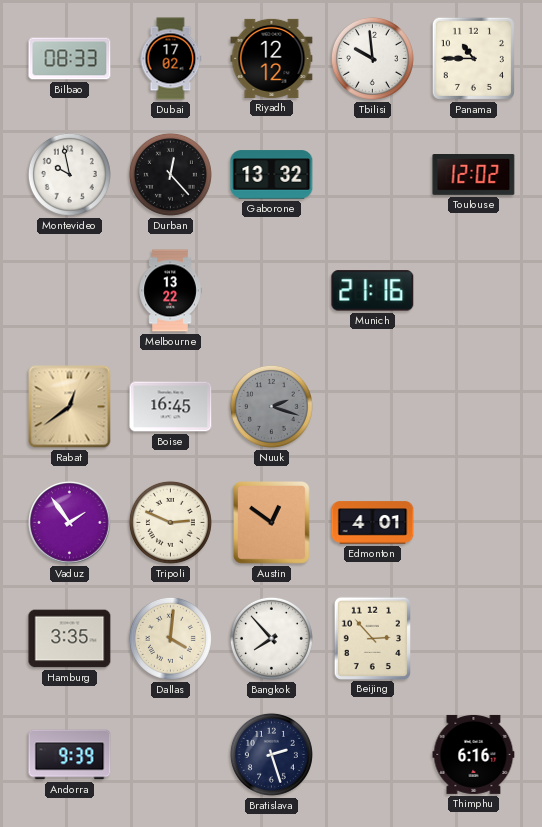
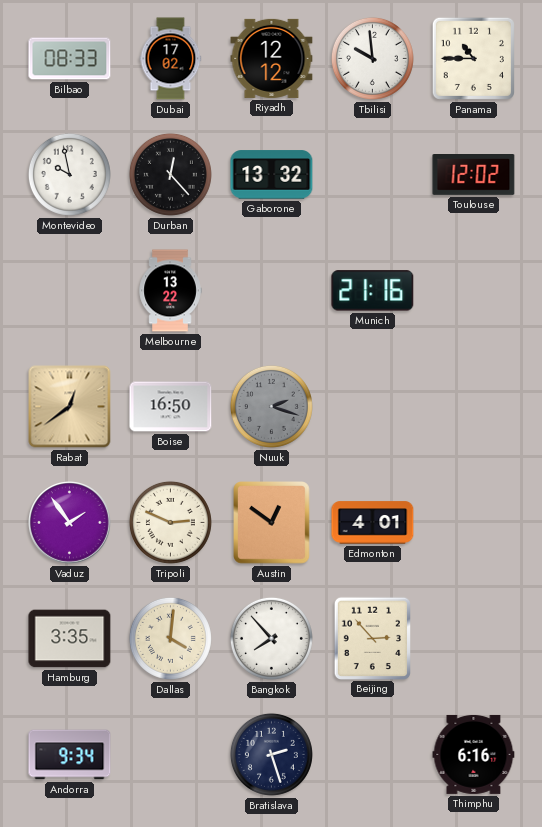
Boise: 16:45 -> 16:50
Andorra: 9:39 -> 9:34
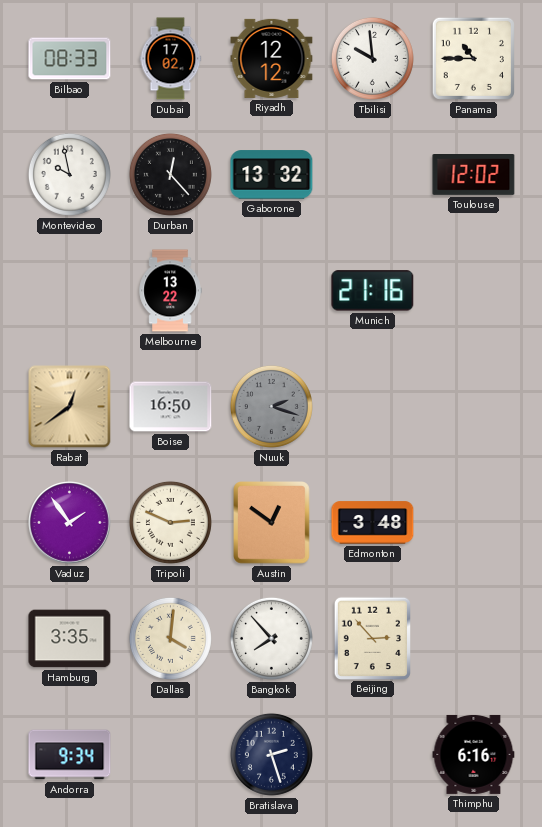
Edmonton: 4:01 -> 3:48
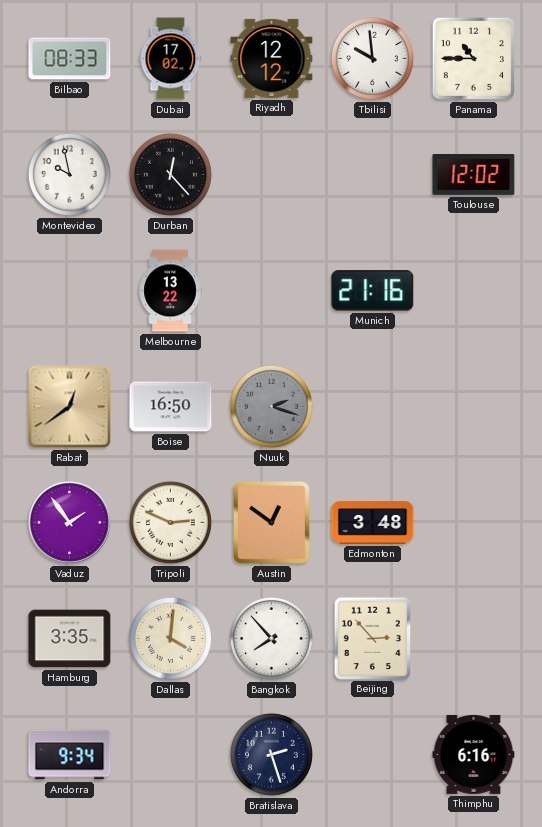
Gaborone: 13:32 -> none
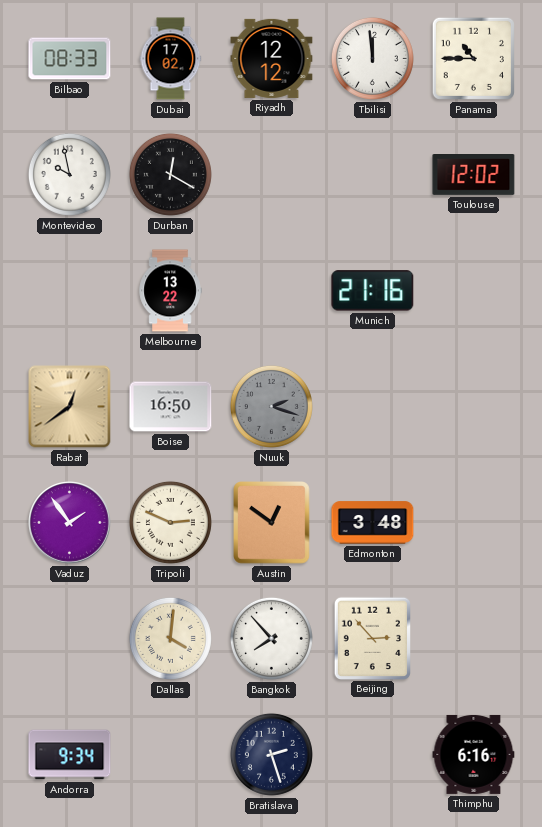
Tbilisi: 9:59 -> 11:59
Durban: 12:23 -> 12:20
Hamburg: 3:35 -> none
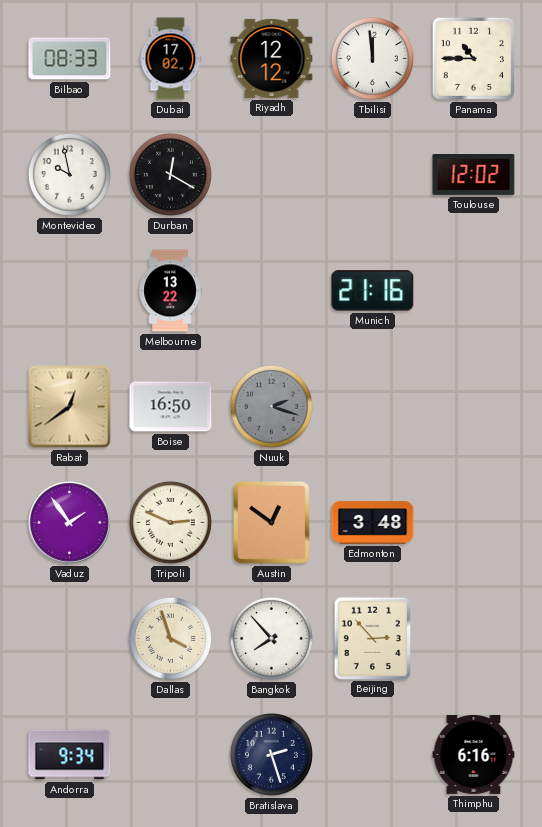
Dallas: 4:01 -> 3:57
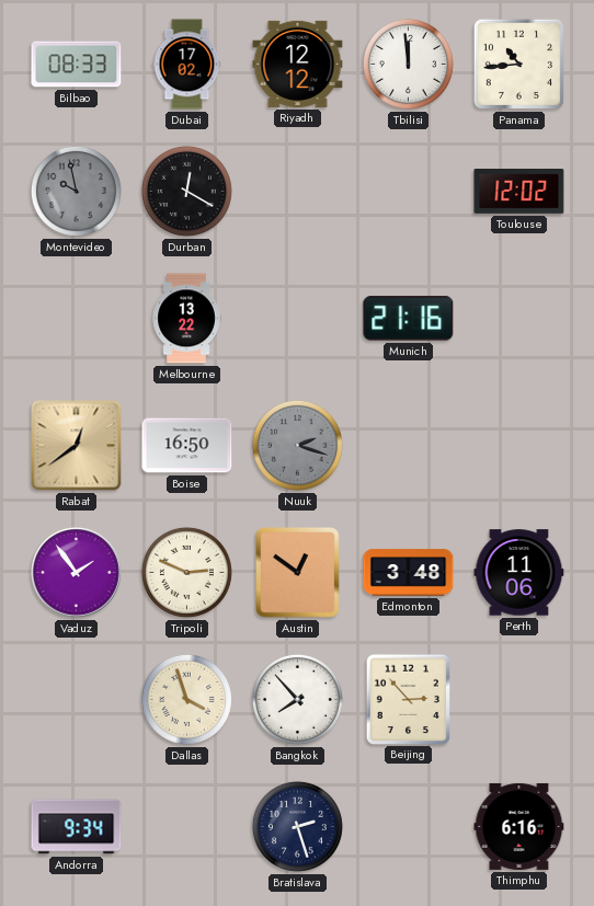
Panama: 10:45 -> 10:44
Montevideo dial: white -> grey
Perth: none -> 11:06
